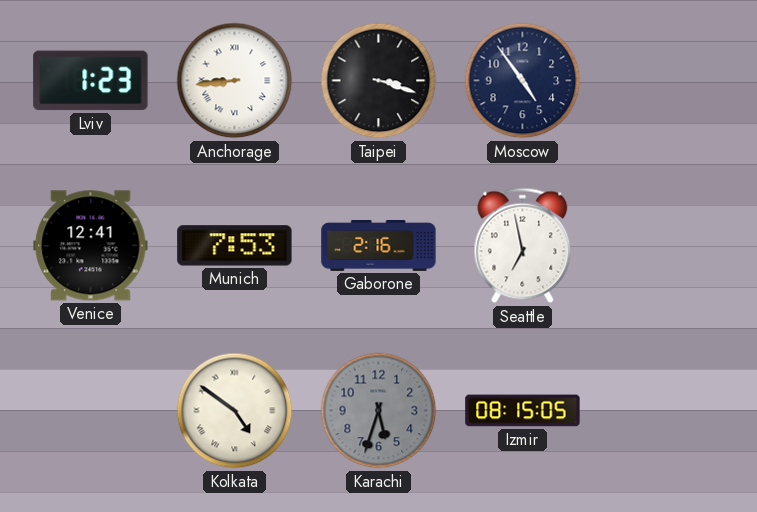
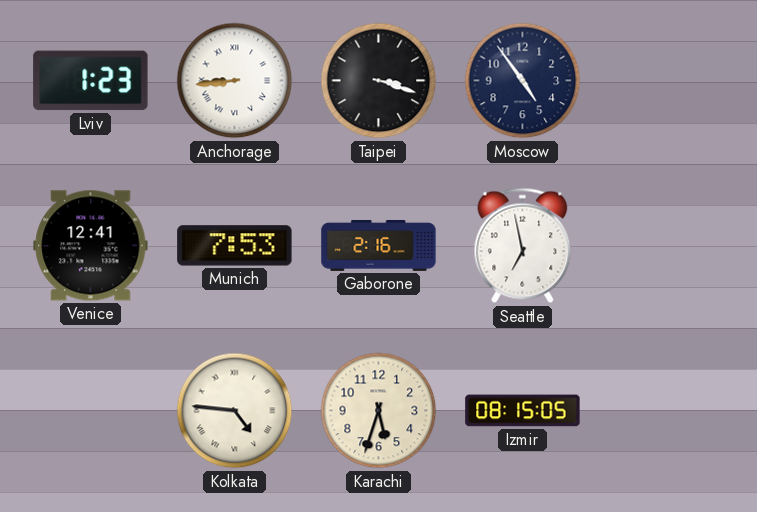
Kolkata: 4:51 -> 4:46
Karachi dial: grey -> cream
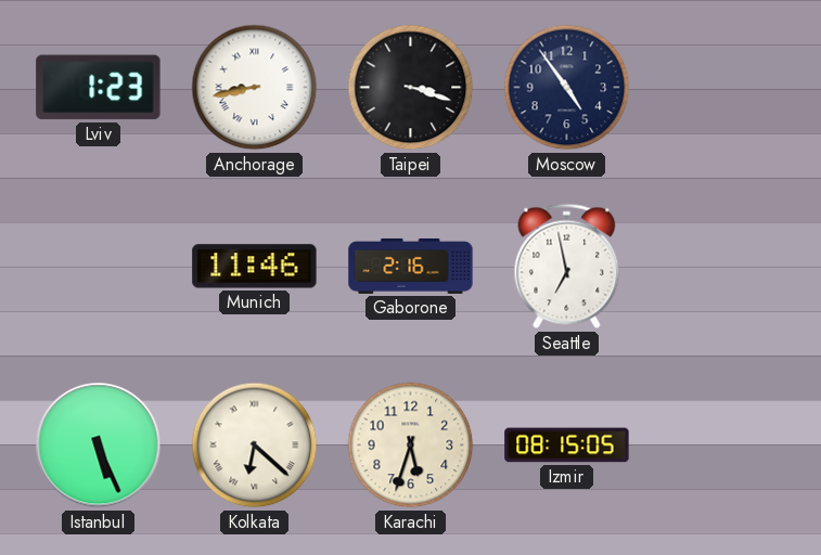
Anchorage: 8:44 -> 8:43
Venice: 12:41 -> none
Munich: 7:53 -> 11:46
Istanbul: none -> 5:26
Kolkata: 4:46 -> 6:22
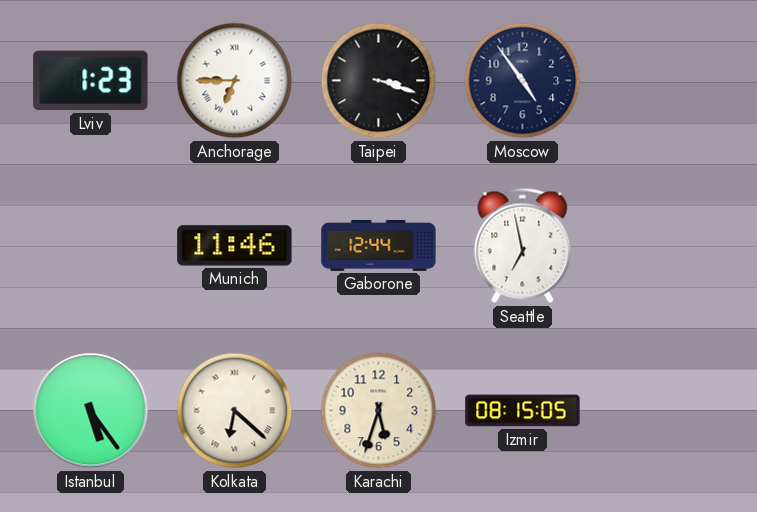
Anchorage: 8:43 -> 6:45
Gaborone: 2:16 -> 12:44
Istanbul: 5:26 -> 5:24
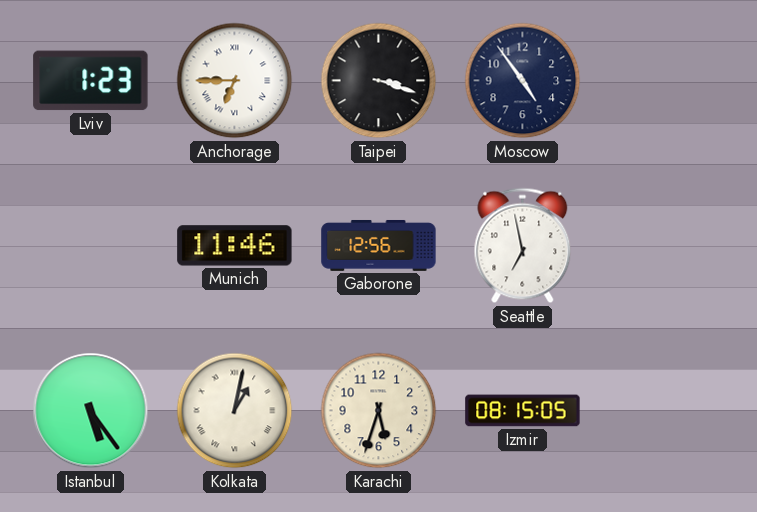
Gaborone: 12:44 -> 12:56
Kolkata: 6:22 -> 1:02
